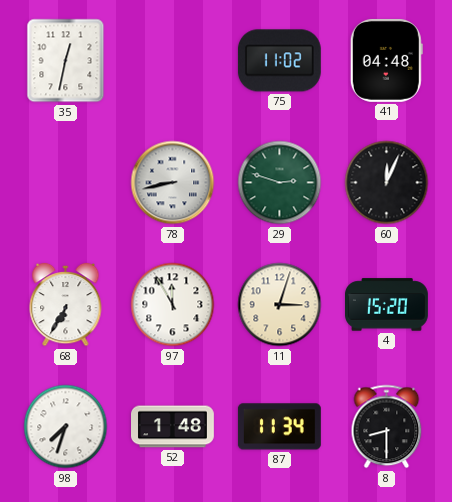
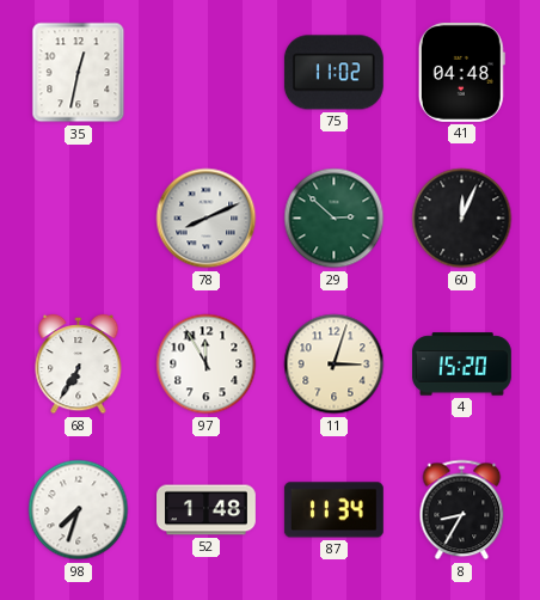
78: 8:43 -> 8:11
29: 2:48 -> 2:52
8: 8:30 -> 8:35
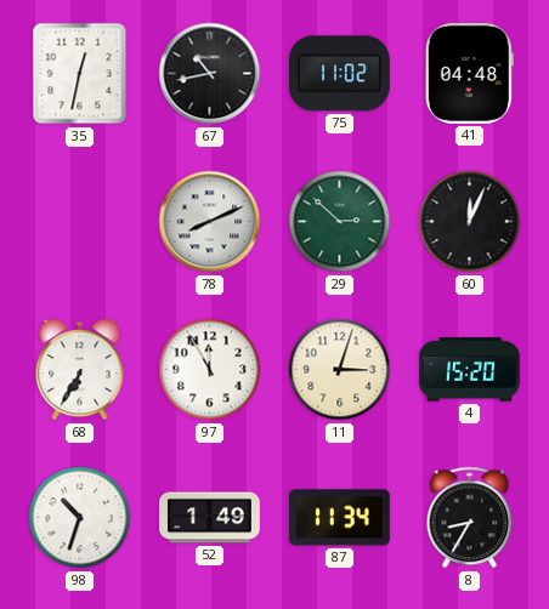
67: none -> 10:43
98: 7:33 -> 10:33
52: 1:48 -> 1:49
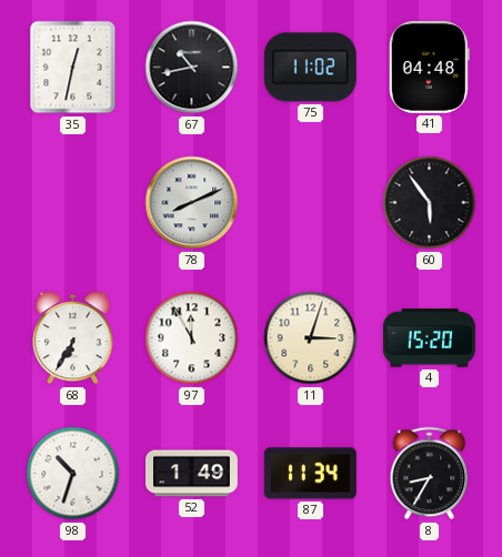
29: 2:52 -> none
60: 12:04 -> 5:54
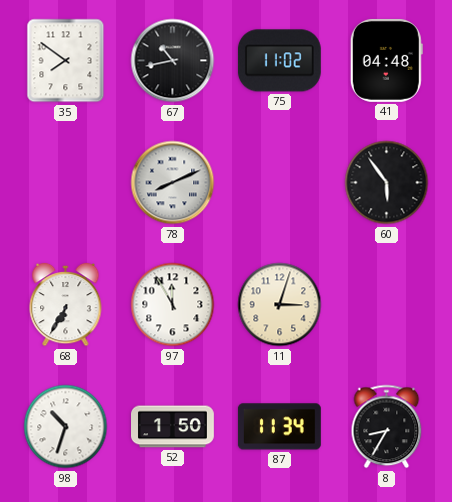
35: 12:32 -> 7:51
4: 15:20 -> none
52: 1:49 -> 1:50
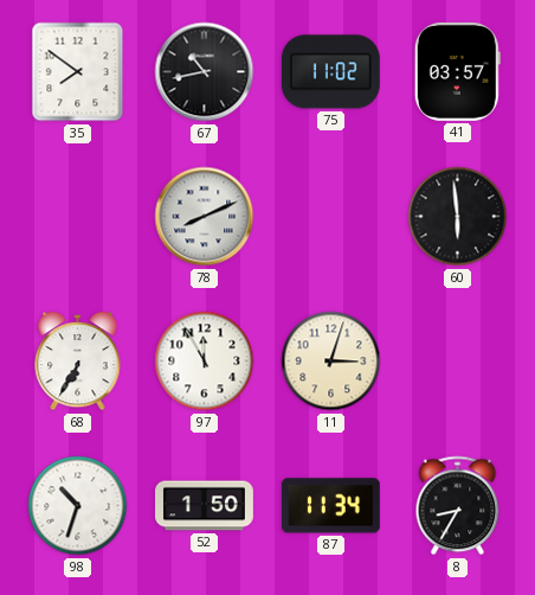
41: 04:48 -> 03:57
60: 5:54 -> 5:59
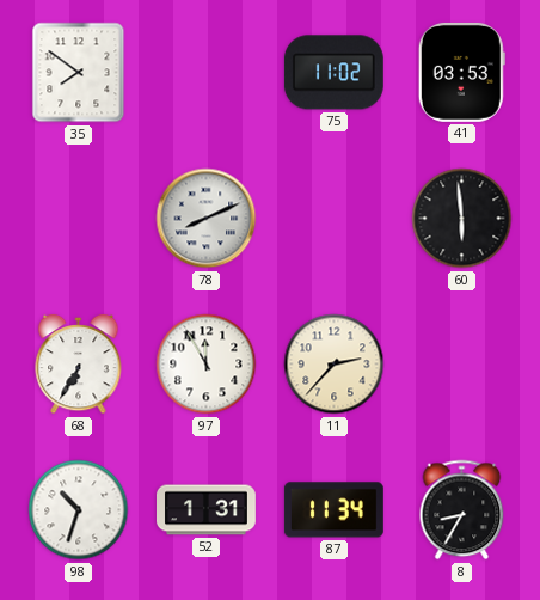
67: 10:43 -> none
41: 03:57 -> 03:53
11: 3:03 -> 2:37
52: 1:50 -> 1:31
